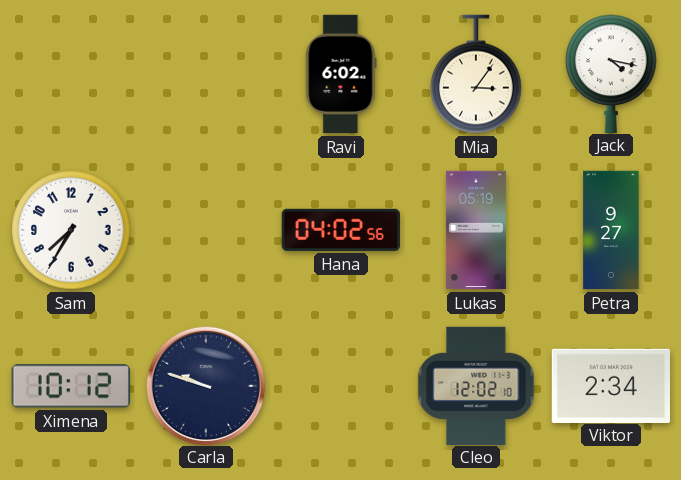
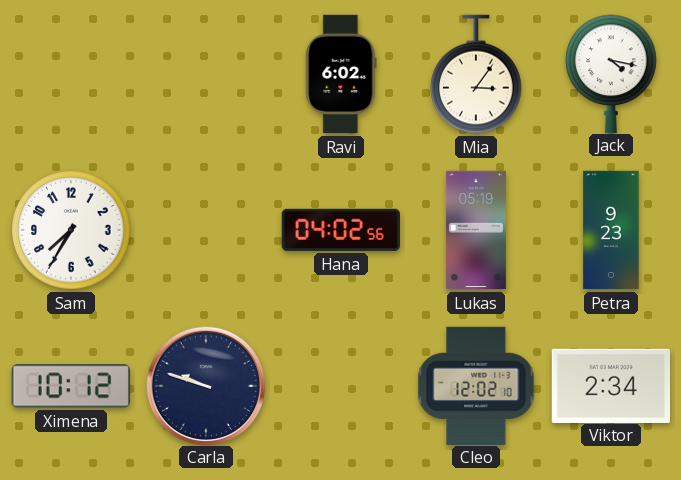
Petra: 9:27 -> 9:23
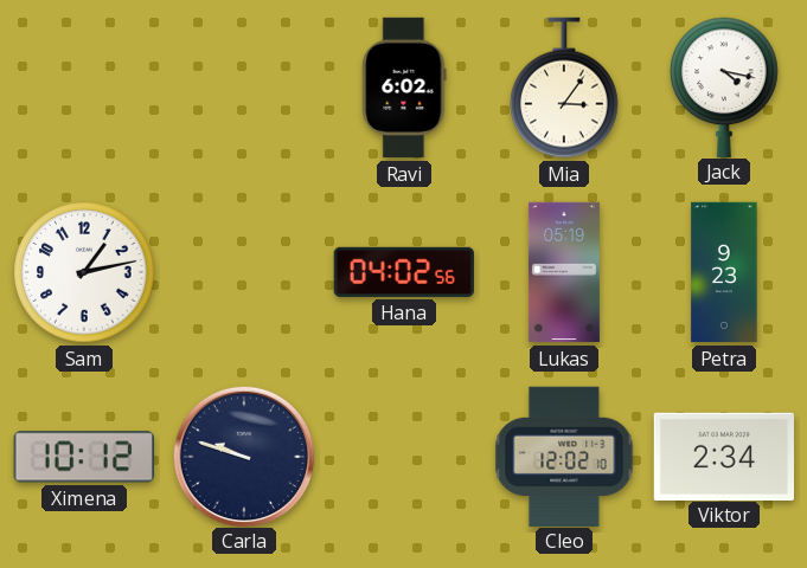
Sam: 7:35 -> 1:13
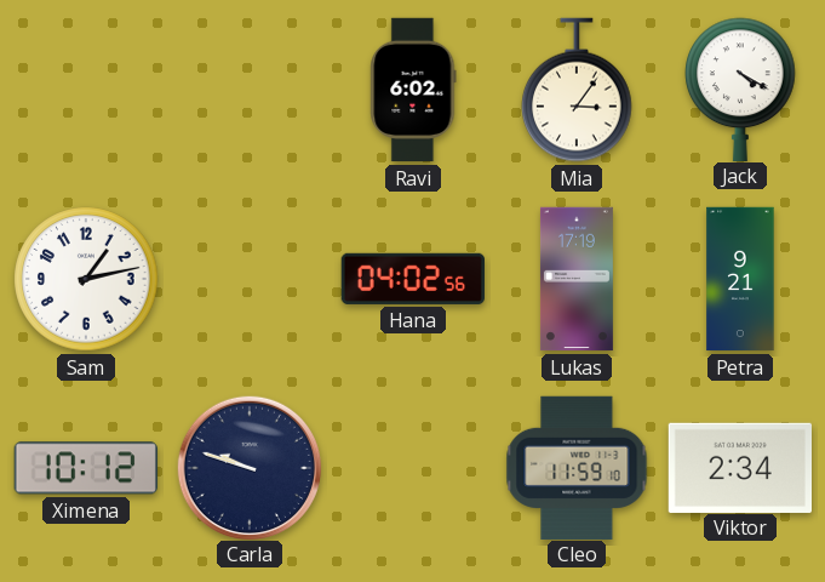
Jack: 4:17 -> 4:20
Lukas: 05:19 -> 17:19
Petra: 9:23 -> 9:21
Cleo: 12:02 -> 11:59
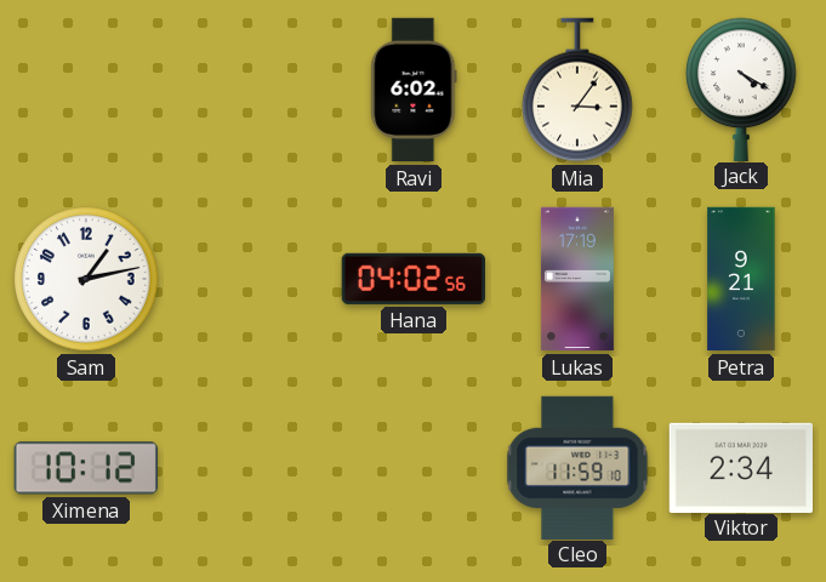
Carla: 9:48 -> none
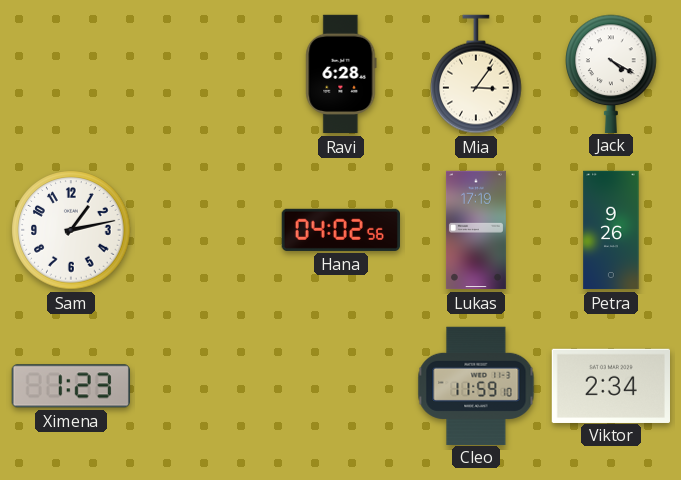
Ravi: 6:02 -> 6:28
Petra: 9:21 -> 9:26
Ximena: 10:12 -> 1:23
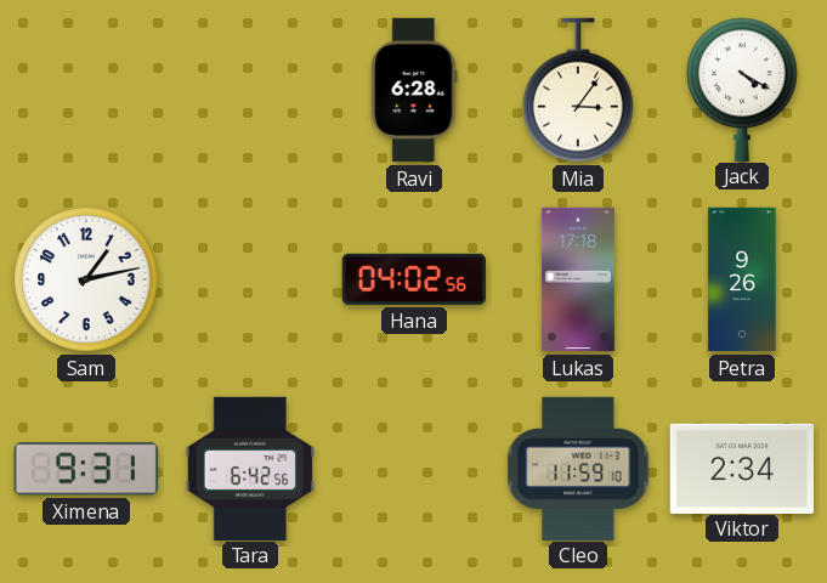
Lukas: 17:19 -> 17:18
Ximena: 1:23 -> 9:31
Tara: none -> 6:42
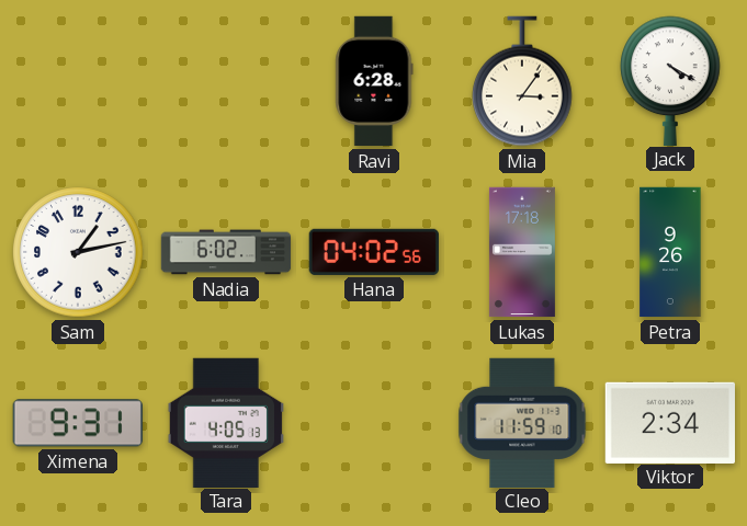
Nadia: none -> 6:02
Tara: 6:42 -> 4:05
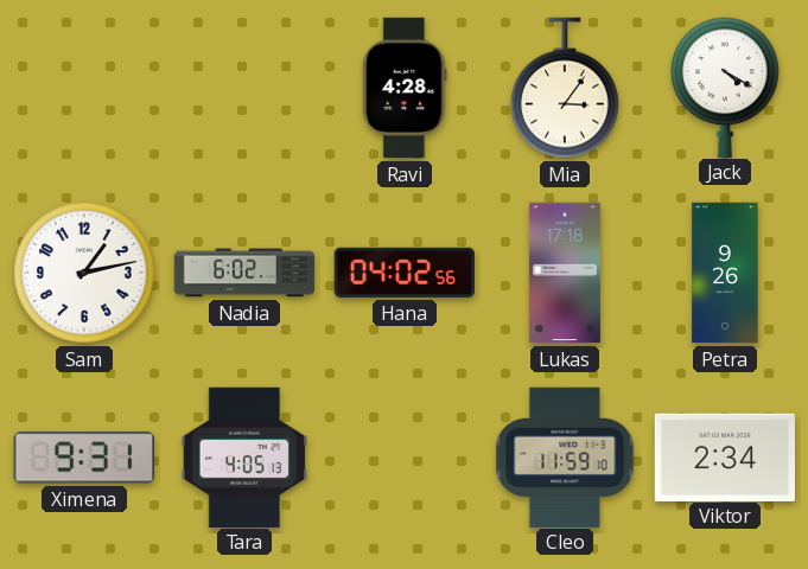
Ravi: 6:28 -> 4:28
